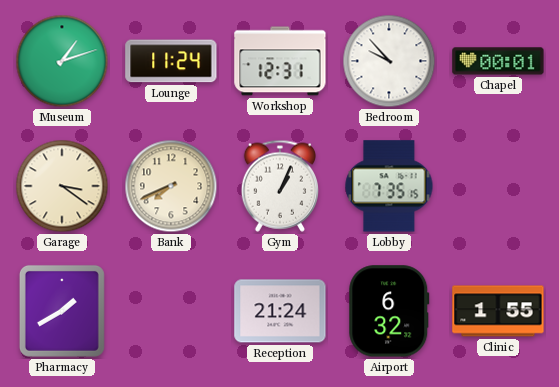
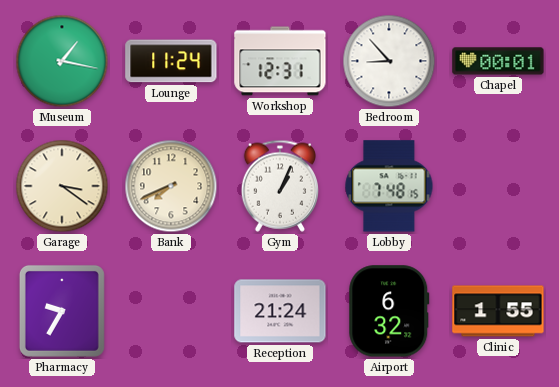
Museum: 1:12 -> 1:17
Bedroom: 9:53 -> 8:53
Lobby: 7:35 -> 7:48
Pharmacy: 1:40 -> 9:35
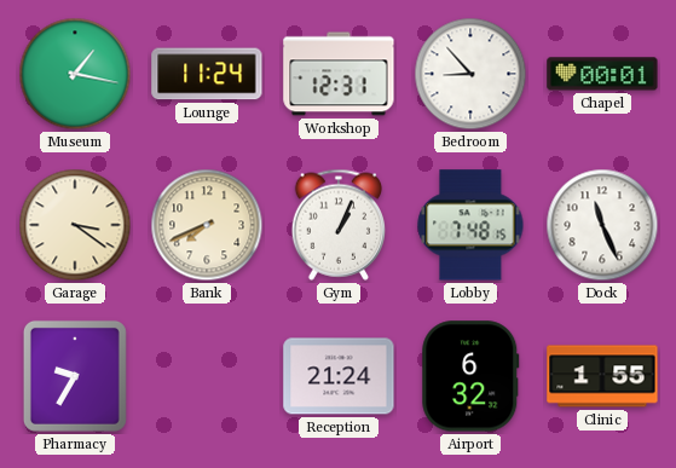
Dock: none -> 11:26
